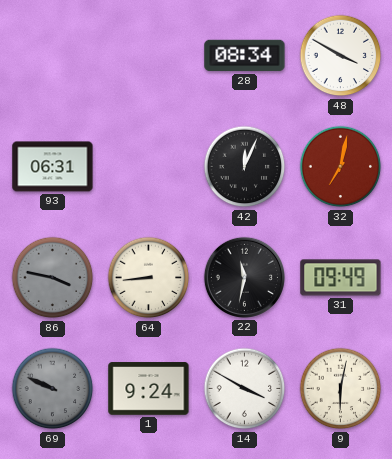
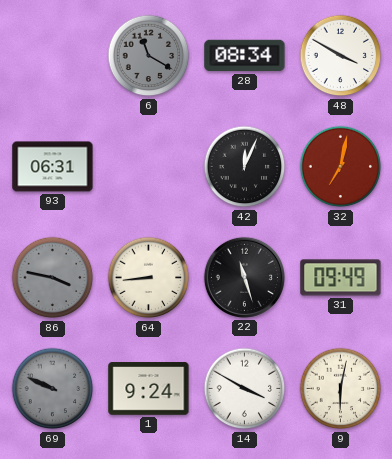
6: none -> 11:20
22: 11:32 -> 11:27
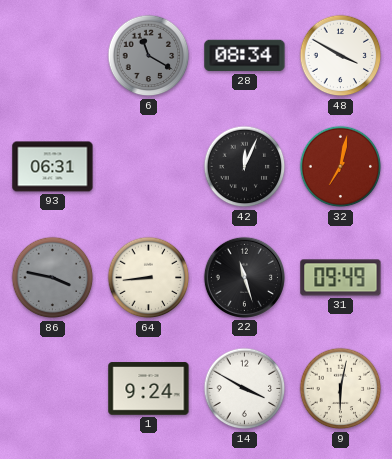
69: 9:49 -> none
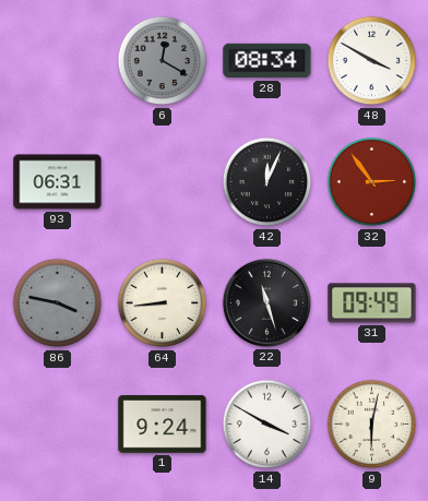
6: 11:20 -> 12:20
32: 7:02 -> 2:54
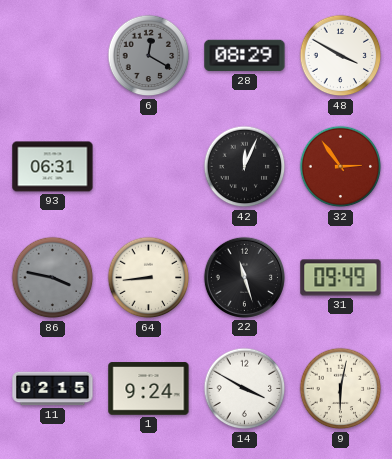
28: 08:34 -> 08:29
11: none -> 02:15
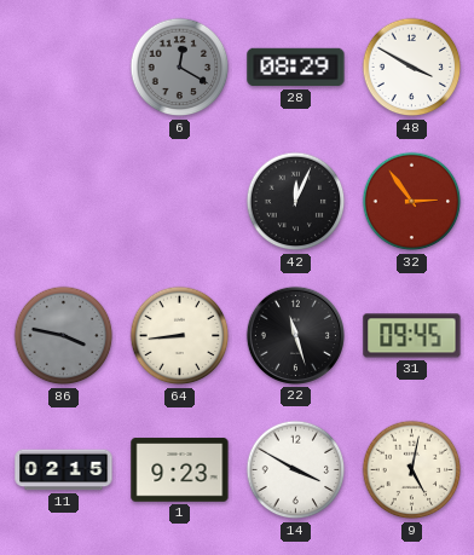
93: 06:31 -> none
31: 09:49 -> 09:45
1: 9:24 -> 9:23
9: 6:02 -> 5:02
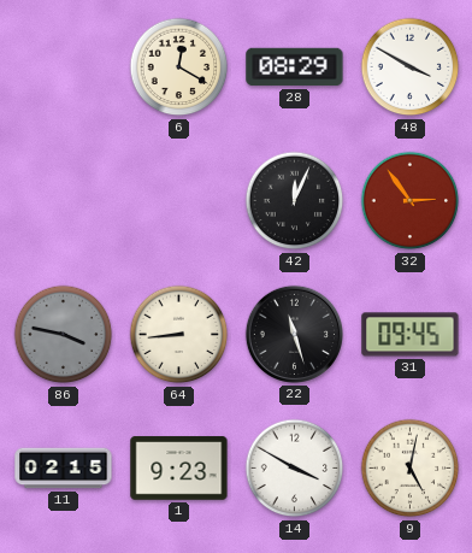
6 dial: grey -> cream
